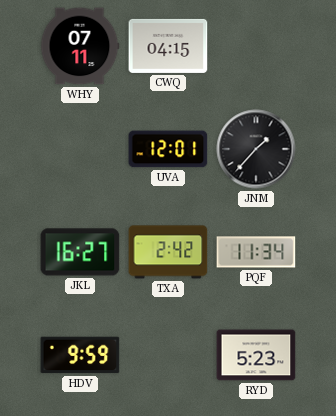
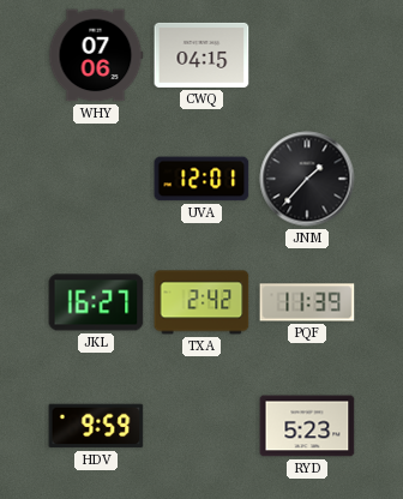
WHY: 07:11 -> 07:06
PQF: 11:34 -> 11:39
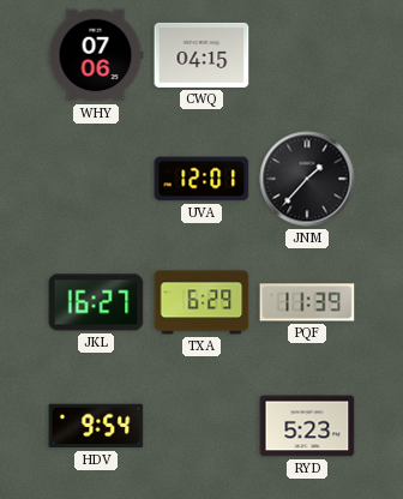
TXA: 2:42 -> 6:29
HDV: 9:59 -> 9:54
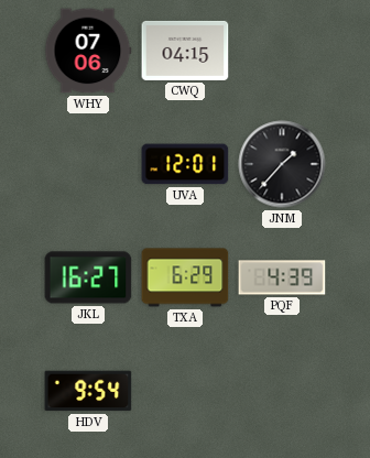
PQF: 11:39 -> 4:39
RYD: 5:23 -> none
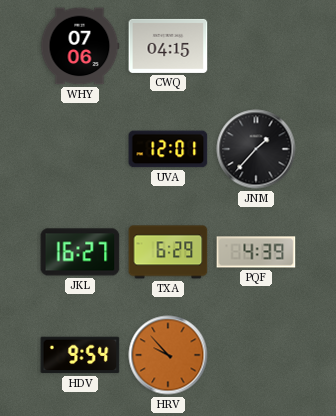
HRV: none -> 9:53
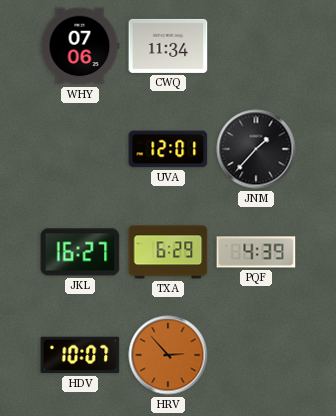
CWQ: 04:15 -> 11:34
HDV: 9:54 -> 10:07
HRV: 9:53 -> 2:53
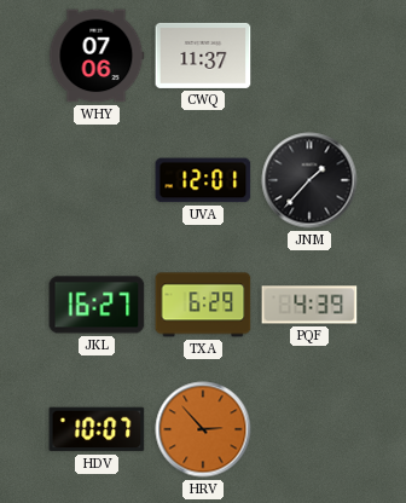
CWQ: 11:34 -> 11:37
